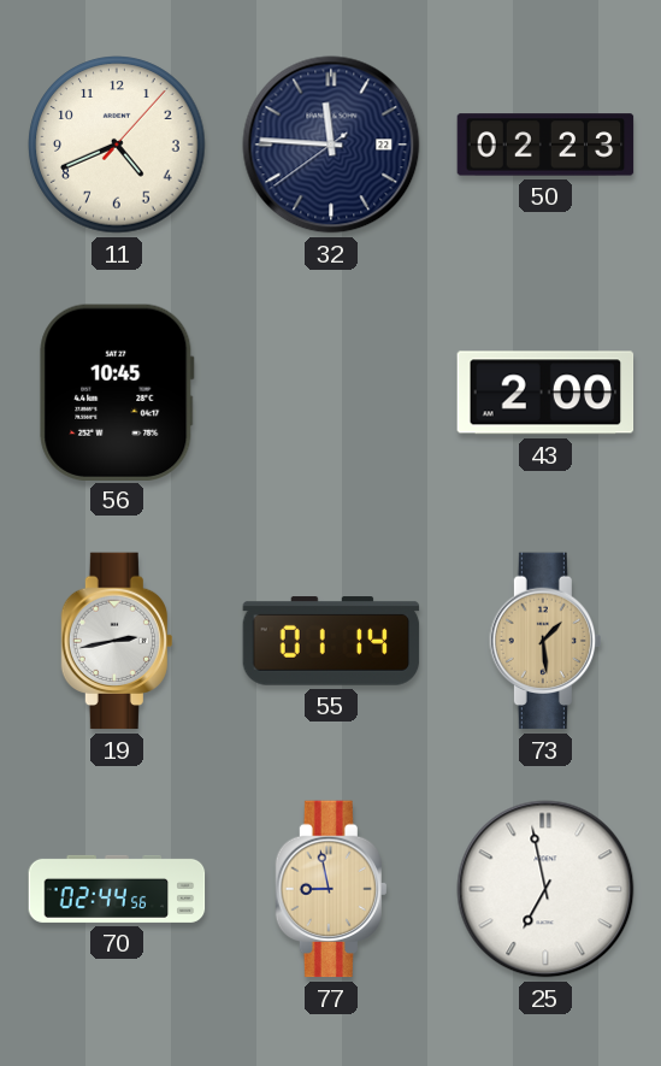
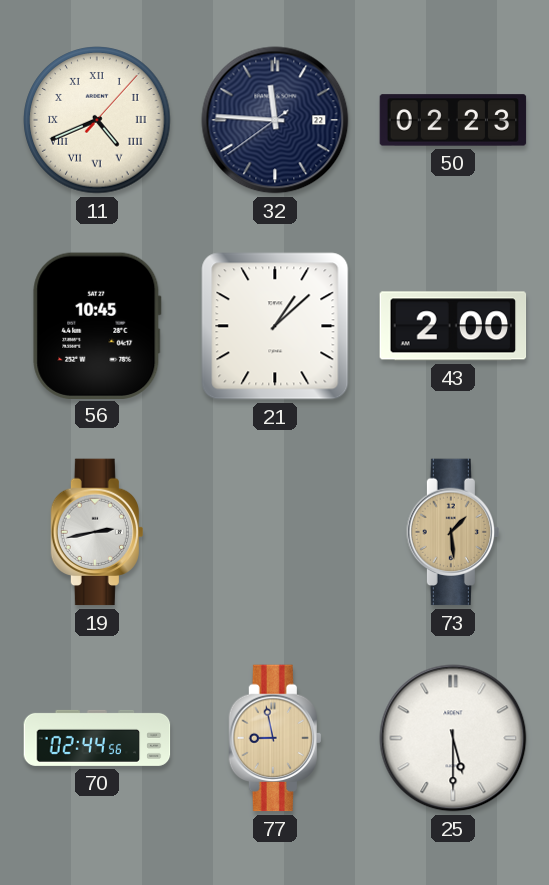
11 numerals: Arabic -> Roman
21: none -> 1:08
55: 01:14 -> none
25: 6:58 -> 5:30
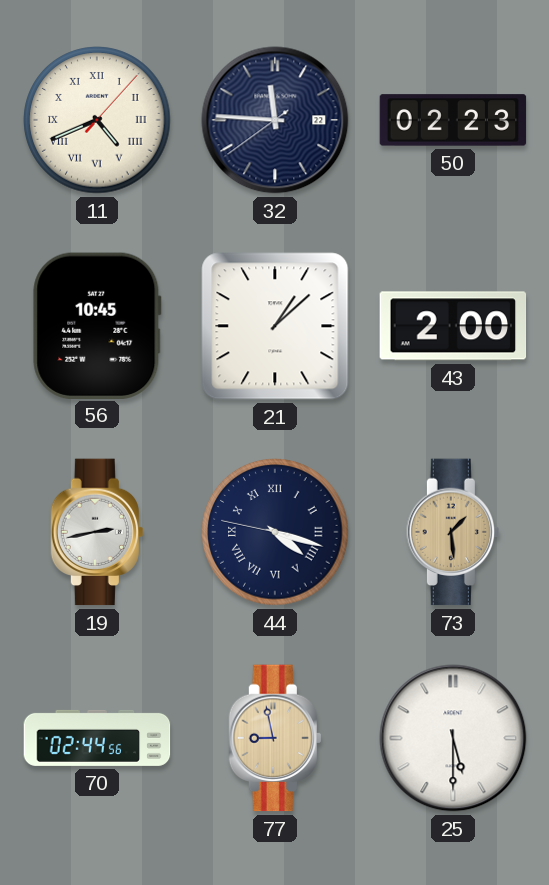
44: none -> 4:17
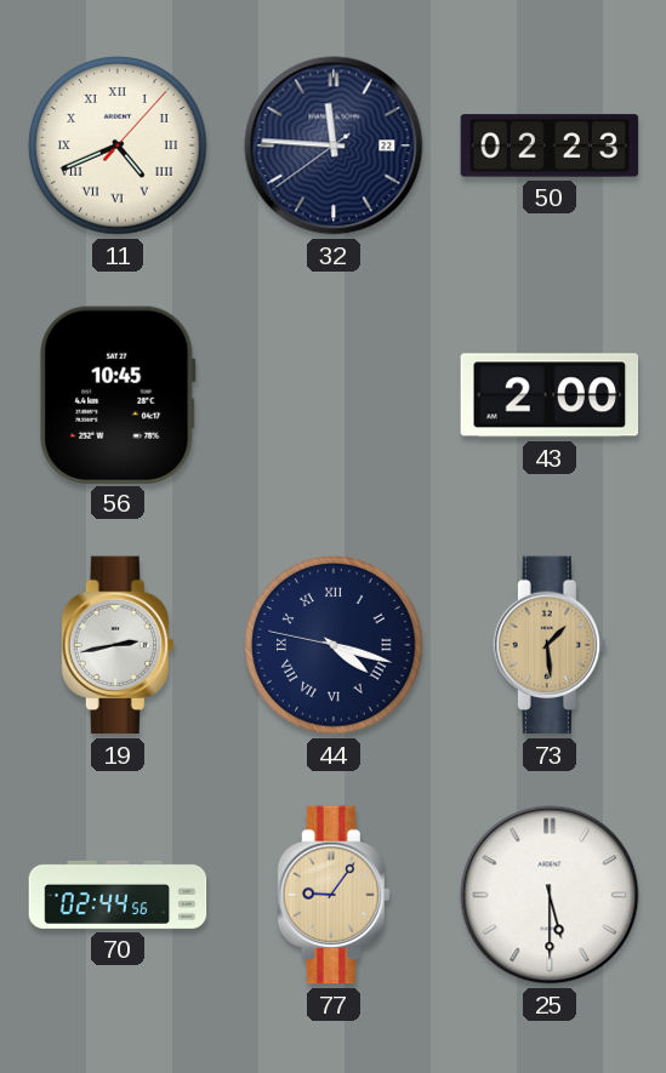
21: 1:08 -> none
77: 8:58 -> 9:06
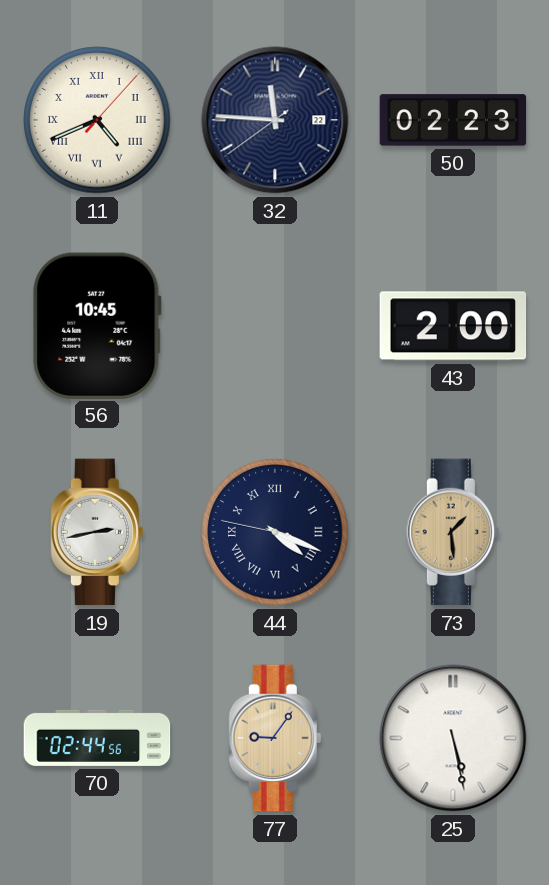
44: 4:17 -> 4:18
25: 5:30 -> 5:28
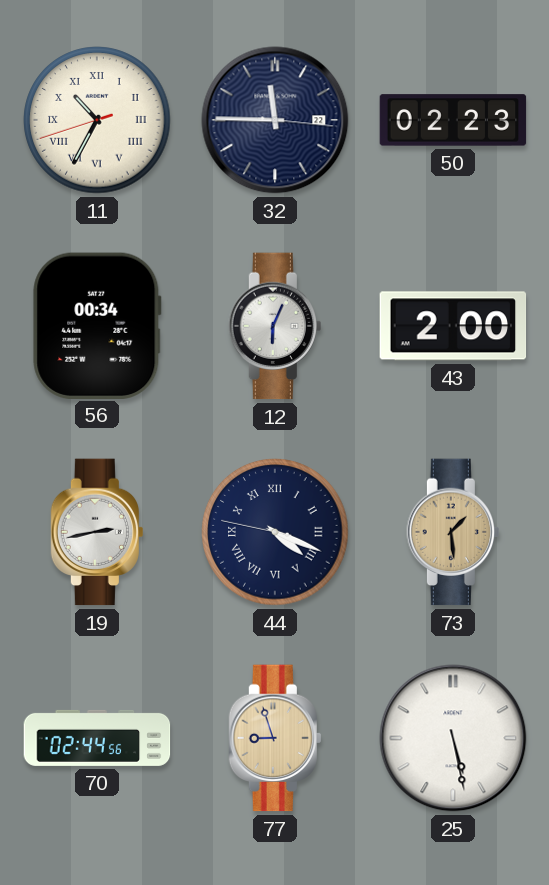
11: 4:41 -> 10:34
32: 11:45:39 -> 11:45:16
56: 10:45 -> 00:34
12: none -> 6:04
77: 9:06 -> 8:57
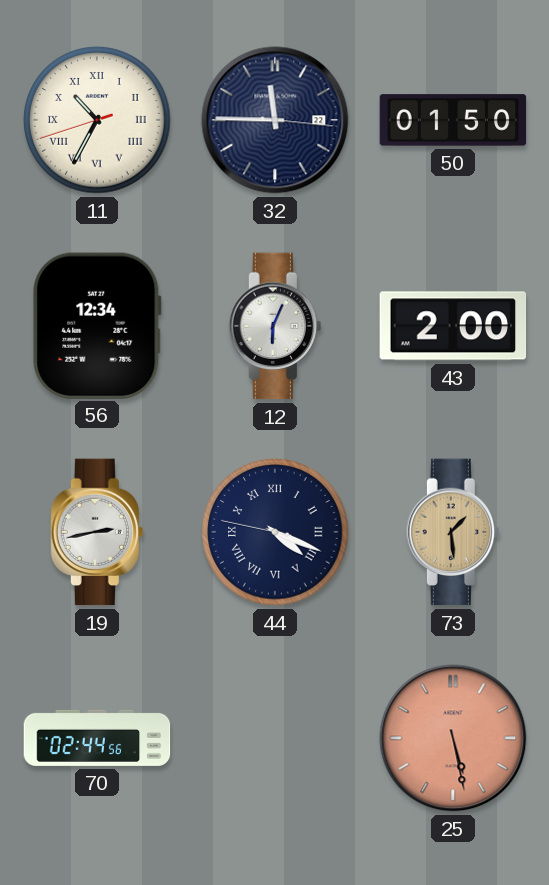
50: 02:23 -> 01:50
56: 00:34 -> 12:34
77: 8:57 -> none
25 dial: white -> salmon
